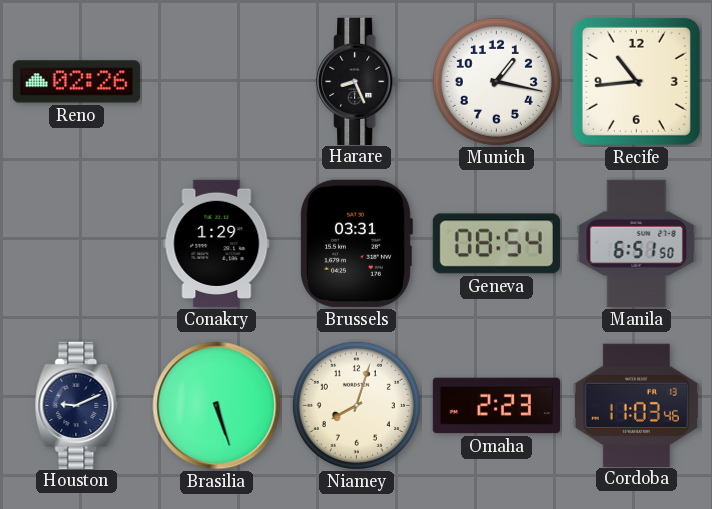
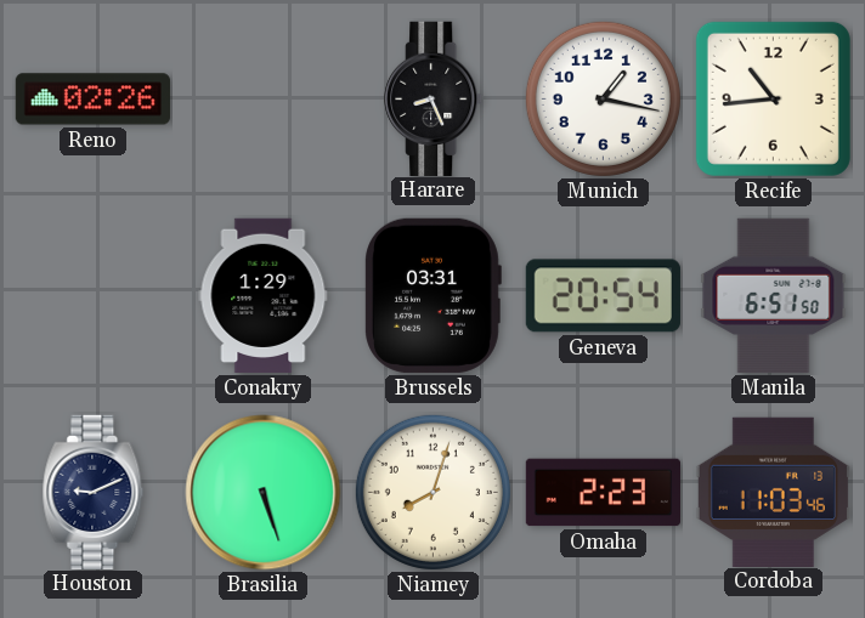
Geneva: 08:54 -> 20:54
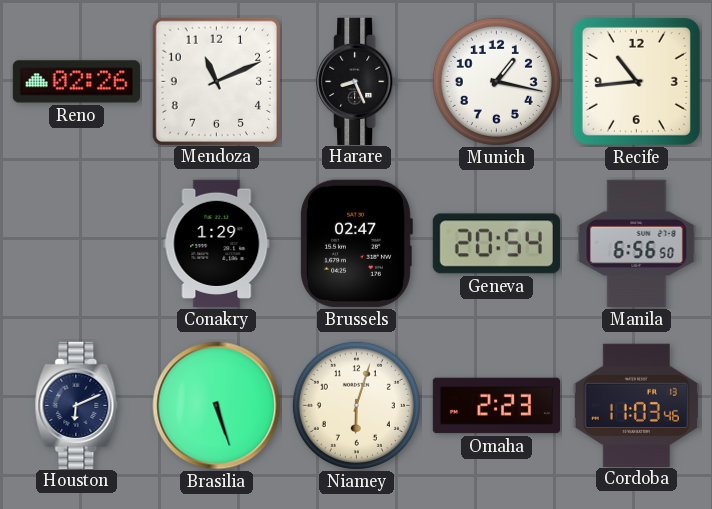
Mendoza: none -> 11:11
Brussels: 03:31 -> 02:47
Manila: 6:51 -> 6:56
Houston: 9:11 -> 6:11
Niamey: 8:03 -> 6:03
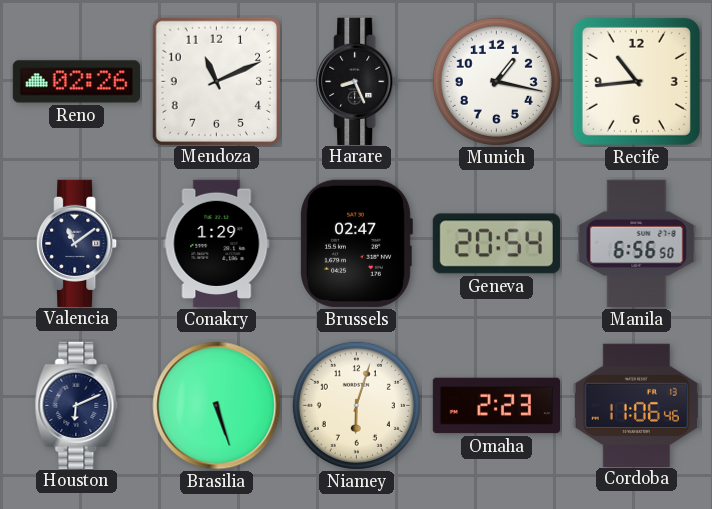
Valencia: none -> 11:09
Cordoba: 11:03 -> 11:06
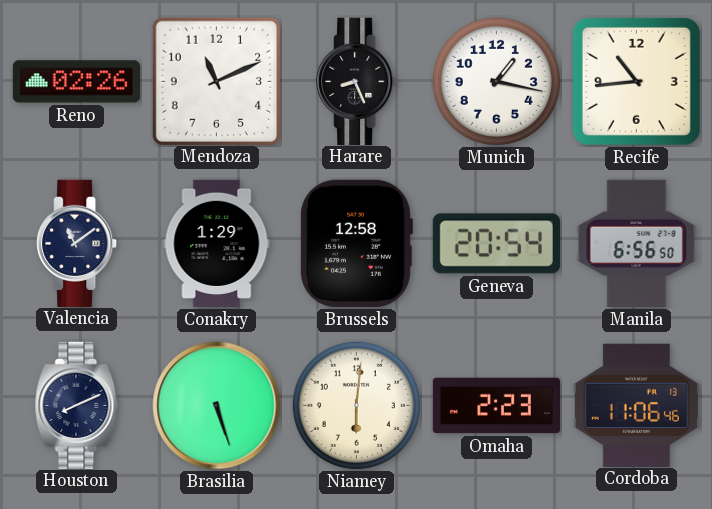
Brussels: 02:47 -> 12:58
Houston: 6:11 -> 8:11
Niamey: 6:03 -> 6:01
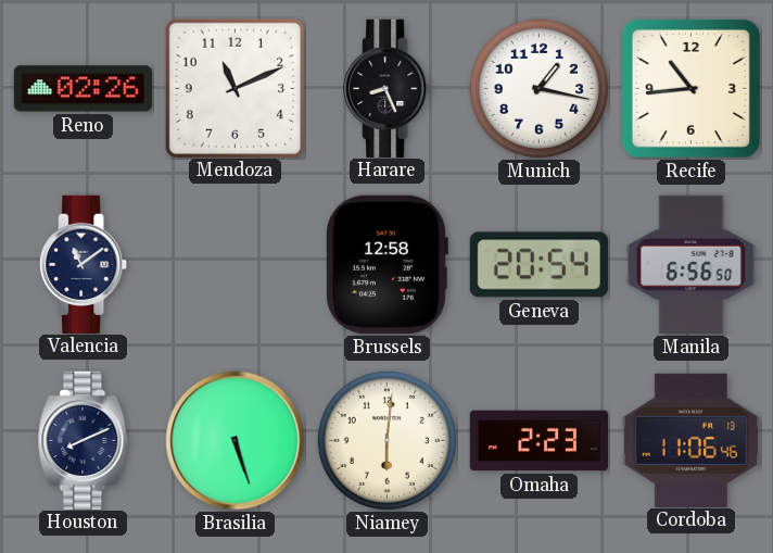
Conakry: 1:29 -> none
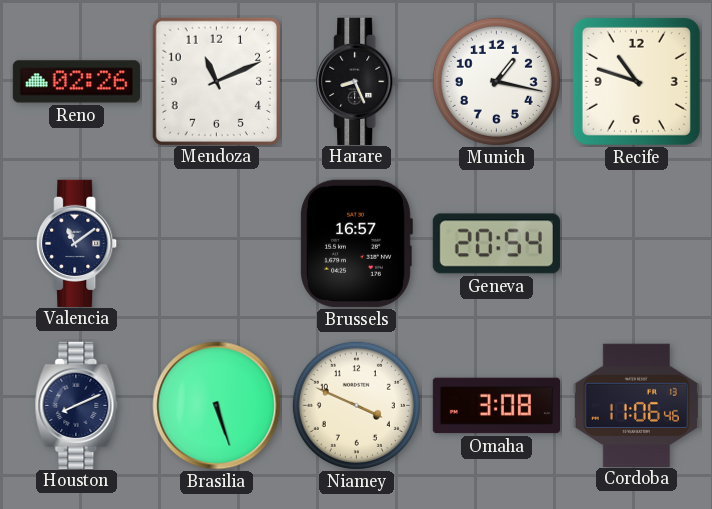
Recife: 10:44 -> 10:48
Brussels: 12:58 -> 16:57
Manila: 6:56 -> none
Niamey: 6:01 -> 3:49
Omaha: 2:23 -> 3:08
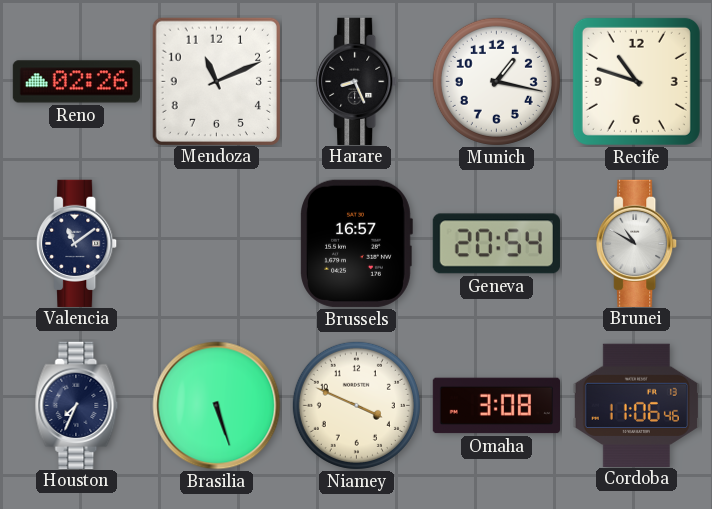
Brunei: none -> 10:50
Houston: 8:11 -> 7:34
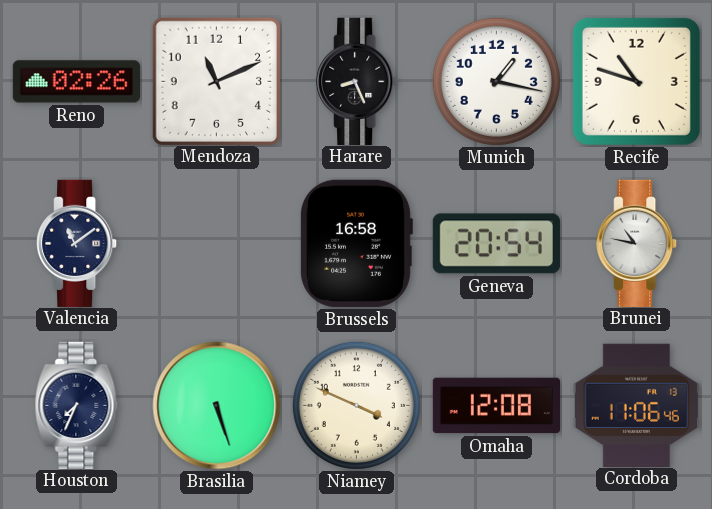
Brussels: 16:57 -> 16:58
Brunei: 10:50 -> 10:47
Omaha: 3:08 -> 12:08
